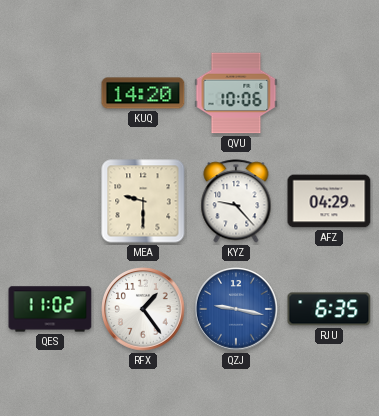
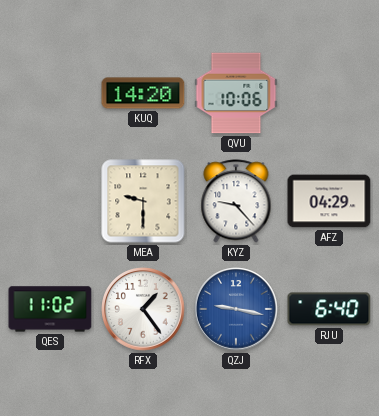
RJU: 6:35 -> 6:40
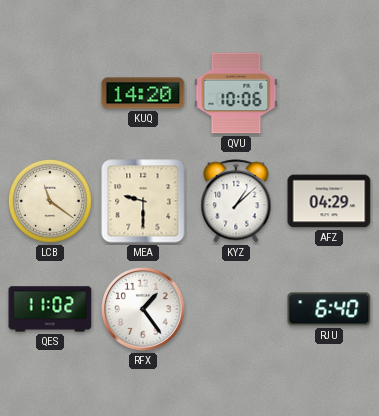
LCB: none -> 11:21
KYZ: 9:23 -> 1:08
QZJ: 9:17 -> none
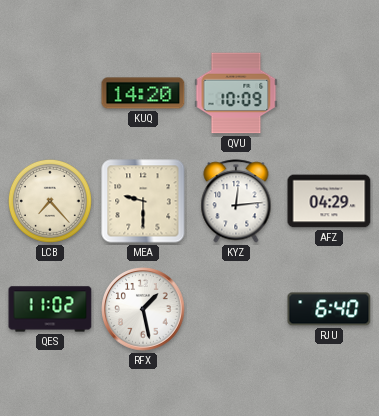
QVU: 10:06 -> 10:09
LCB: 11:21 -> 7:23
KYZ: 1:08 -> 12:14
RFX: 1:24 -> 1:28
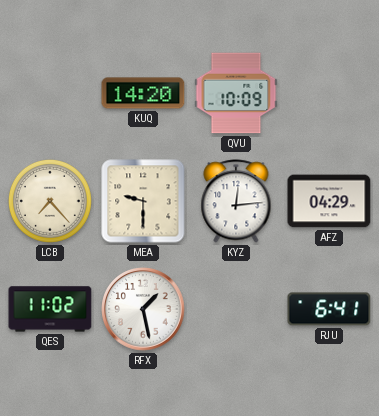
RJU: 6:40 -> 6:41
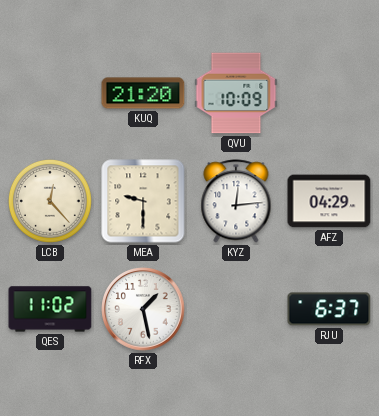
KUQ: 14:20 -> 21:20
LCB: 7:23 -> 12:23
RJU: 6:41 -> 6:37
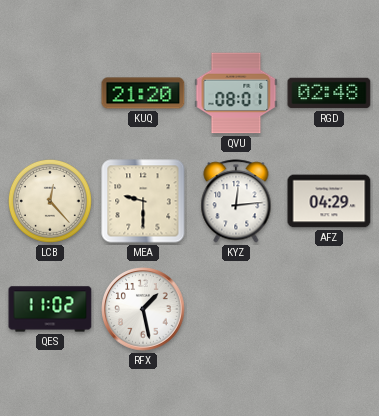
QVU: 10:09 -> 08:01
RGD: none -> 02:48
RJU: 6:37 -> none
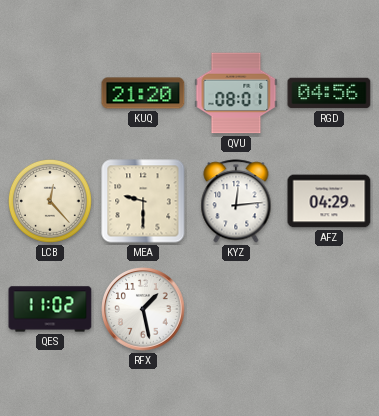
RGD: 02:48 -> 04:56
